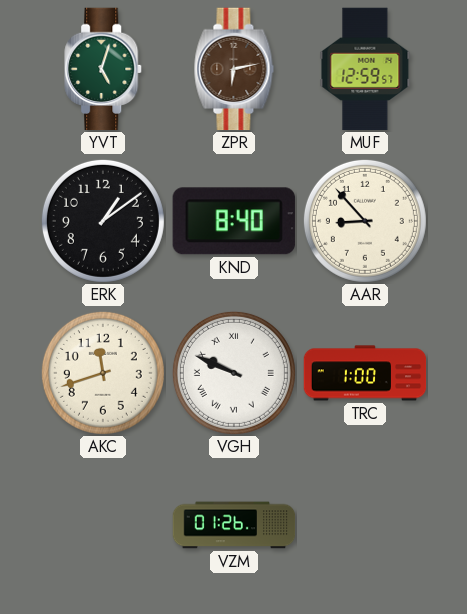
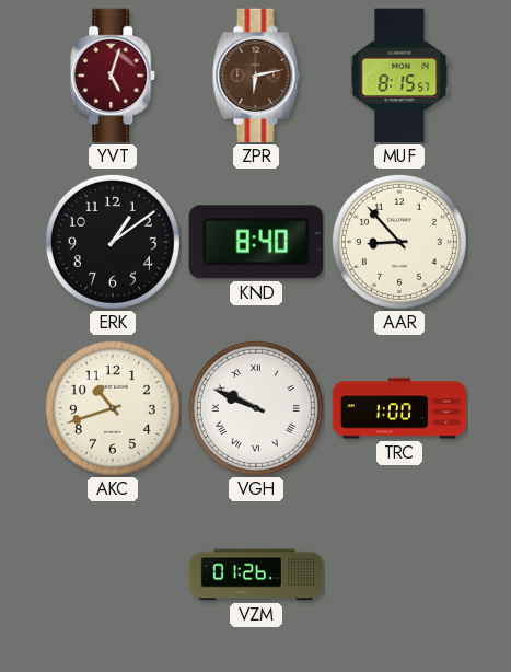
YVT dial: green -> burgundy
MUF: 12:59 -> 8:15
AKC: 11:42 -> 10:42
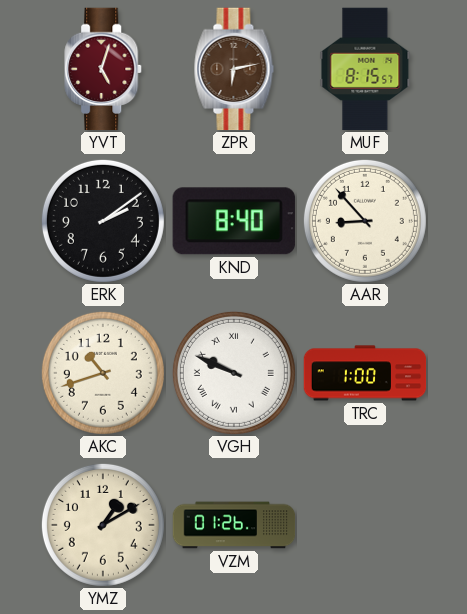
ERK: 1:09 -> 2:09
YMZ: none -> 1:10
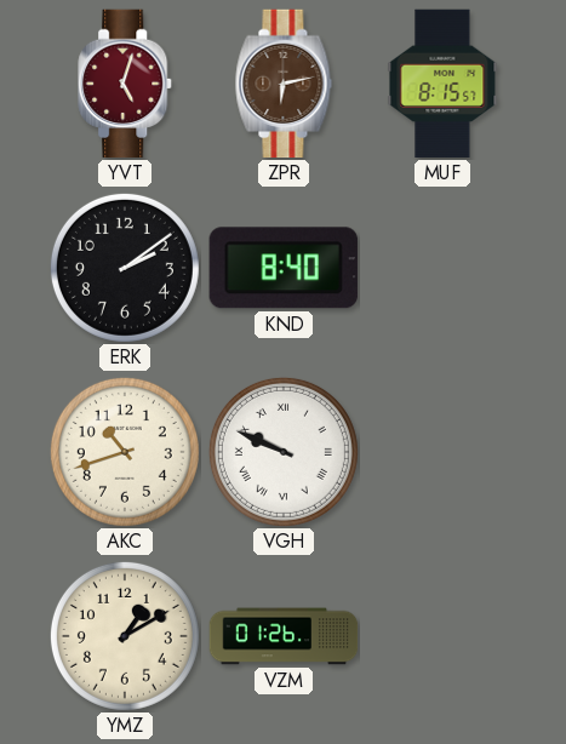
AAR: 8:53 -> none
TRC: 1:00 -> none
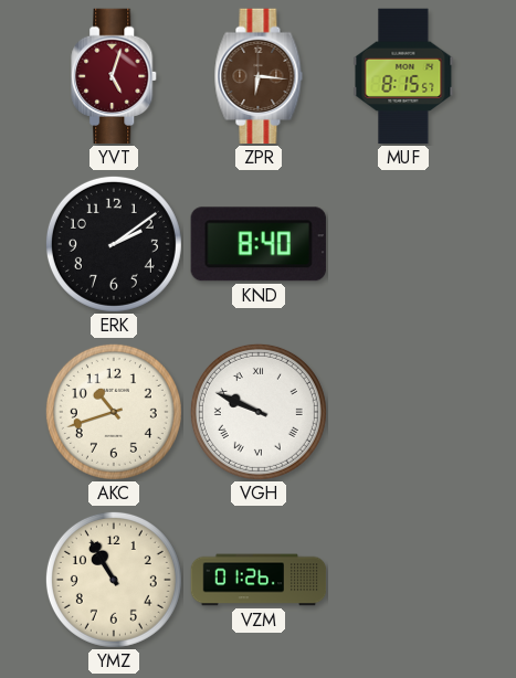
ZPR: 6:13 -> 6:16
YMZ: 1:10 -> 10:55
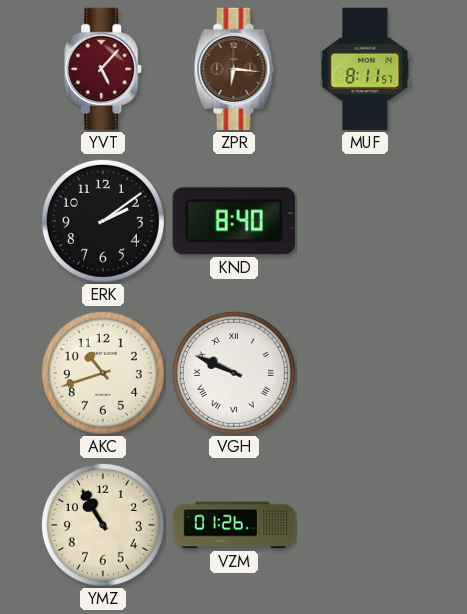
YVT: 5:03 -> 5:07
MUF: 8:15 -> 8:11
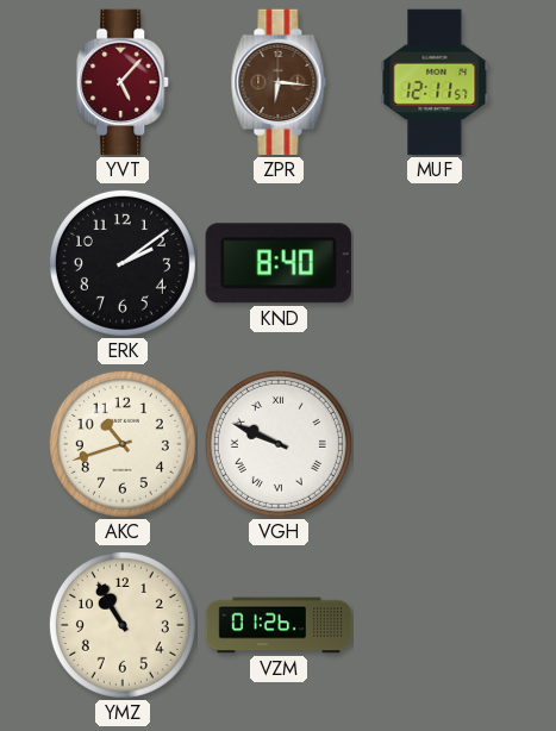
MUF: 8:11 -> 12:11
